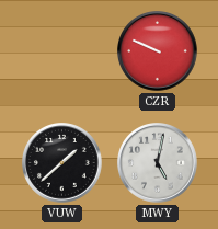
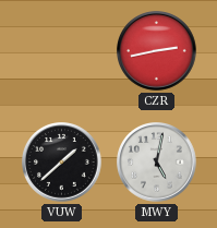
CZR: 9:49 -> 2:43
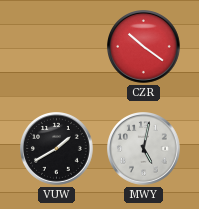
CZR: 2:43 -> 10:21
VUW: 1:38 -> 1:40
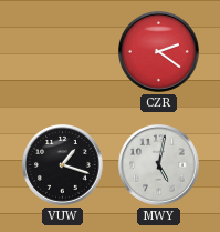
CZR: 10:21 -> 2:21
VUW: 1:40 -> 1:18
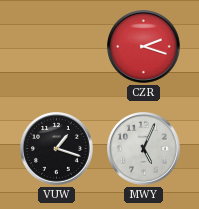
CZR: 2:21 -> 2:18
MWY: 5:02 -> 5:04
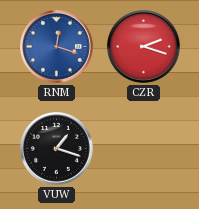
RNM: none -> 12:18
MWY: 5:04 -> none
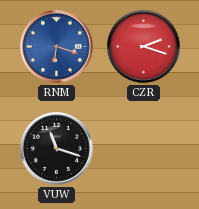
RNM: 12:18 -> 6:18
VUW: 1:18 -> 11:18
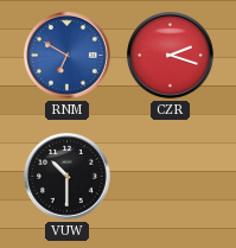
RNM: 6:18 -> 6:50
VUW: 11:18 -> 10:30
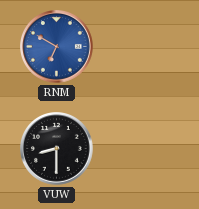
CZR: 2:18 -> none
VUW: 10:30 -> 8:30
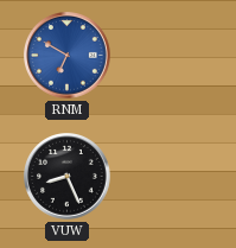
VUW: 8:30 -> 8:26
